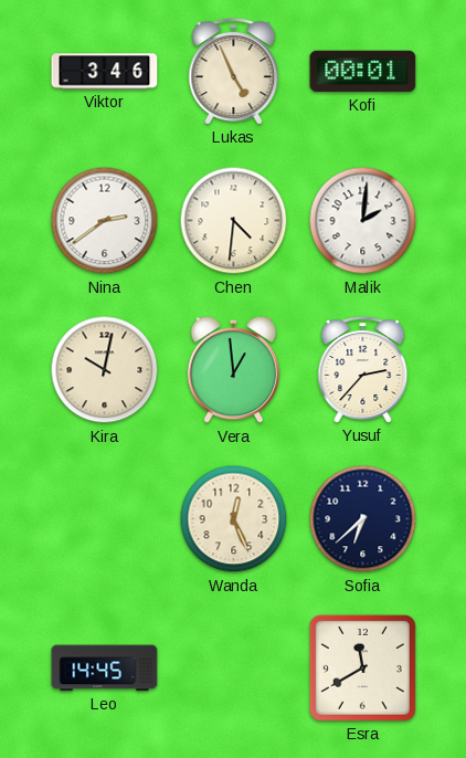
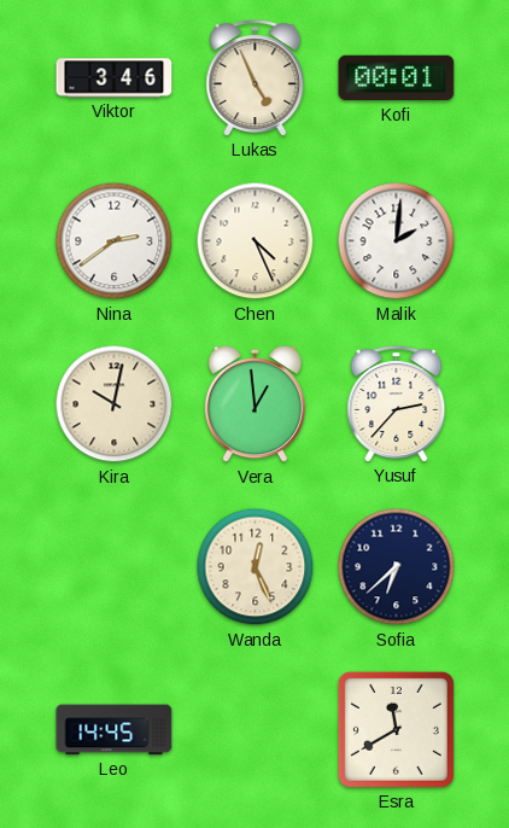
Chen: 4:31 -> 4:26
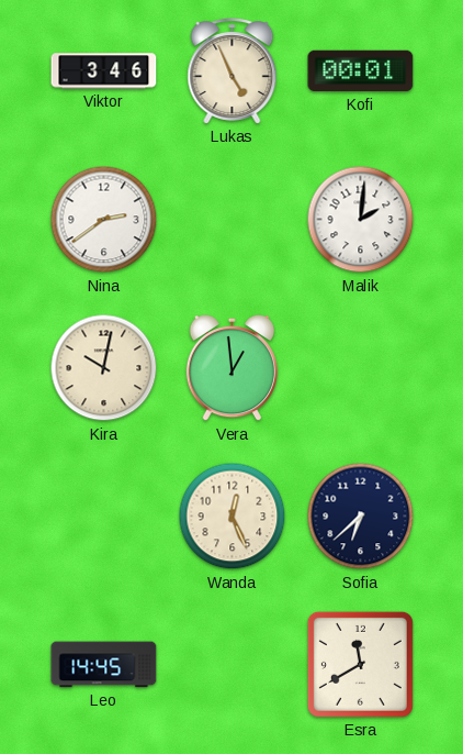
Chen: 4:26 -> none
Yusuf: 2:37 -> none
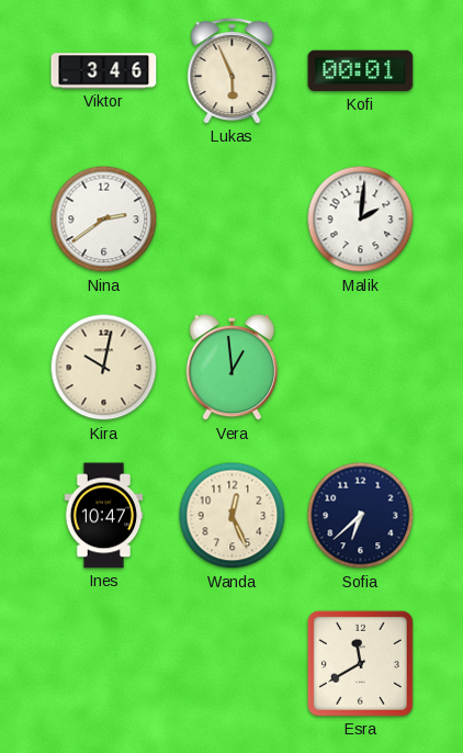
Lukas: 4:56 -> 5:56
Ines: none -> 10:47
Leo: 14:45 -> none
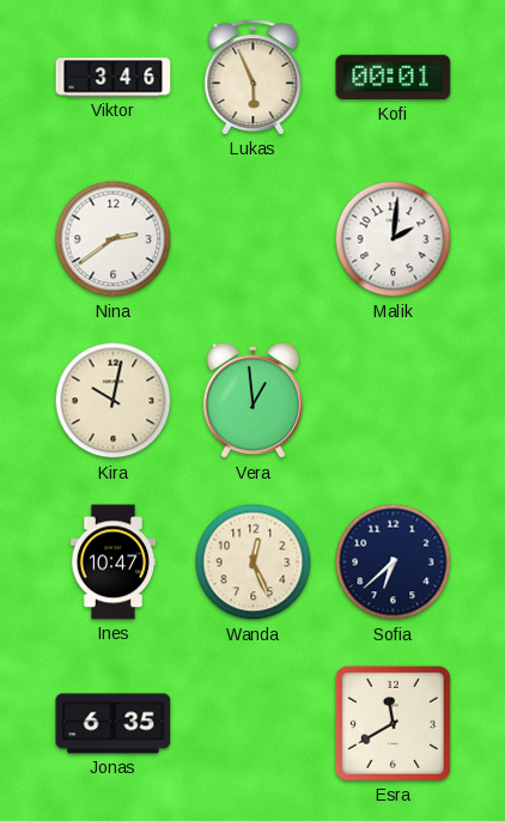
Jonas: none -> 6:35
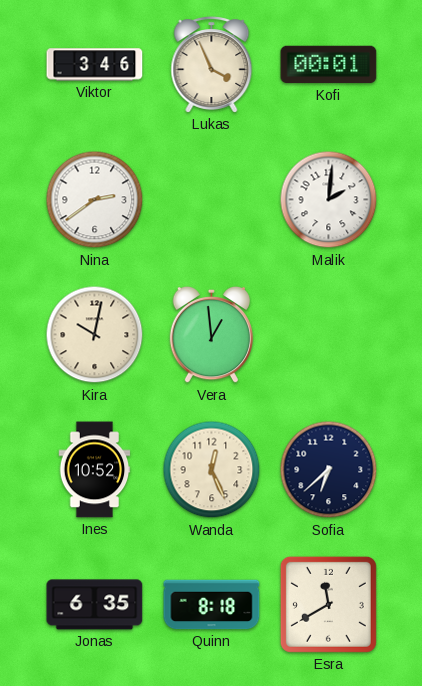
Lukas: 5:56 -> 3:56
Ines: 10:47 -> 10:52
Quinn: none -> 8:18
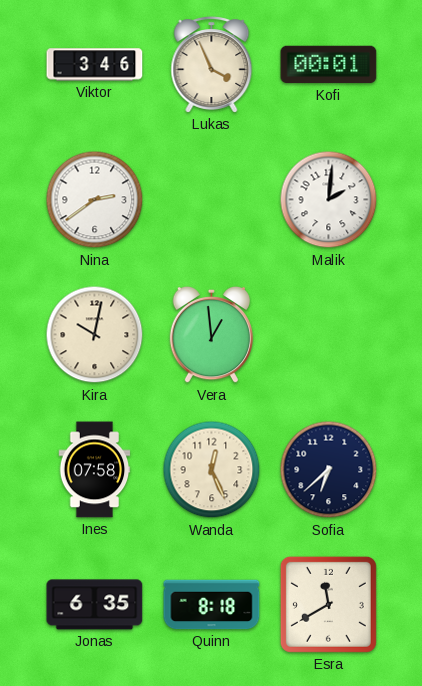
Ines: 10:52 -> 07:58
